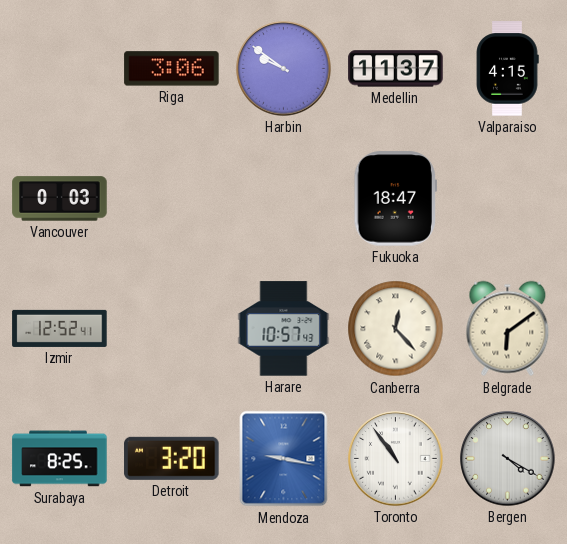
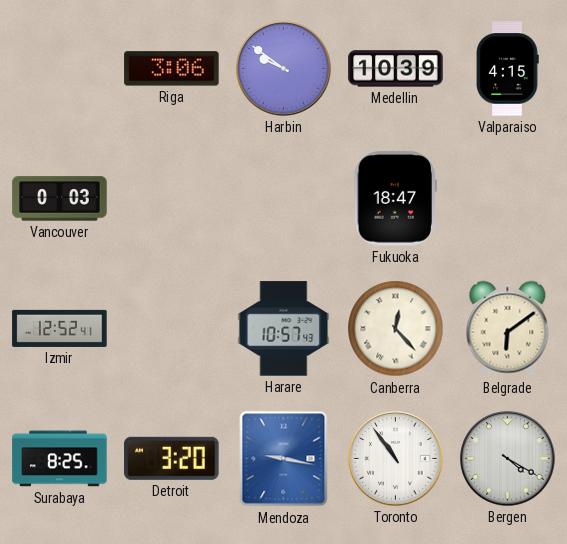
Medellin: 11:37 -> 10:39
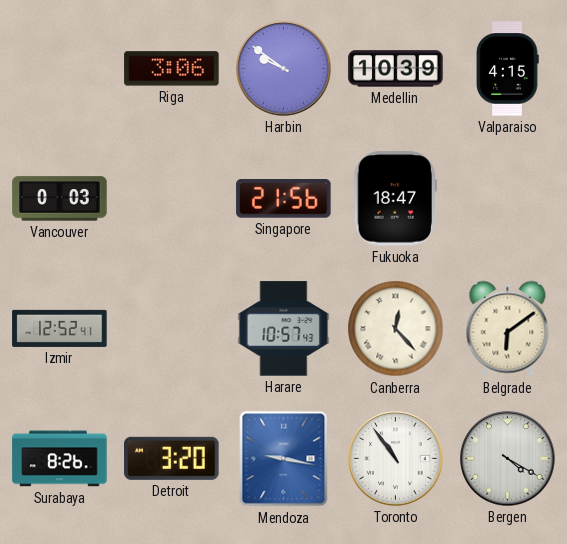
Singapore: none -> 21:56
Surabaya: 8:25 -> 8:26
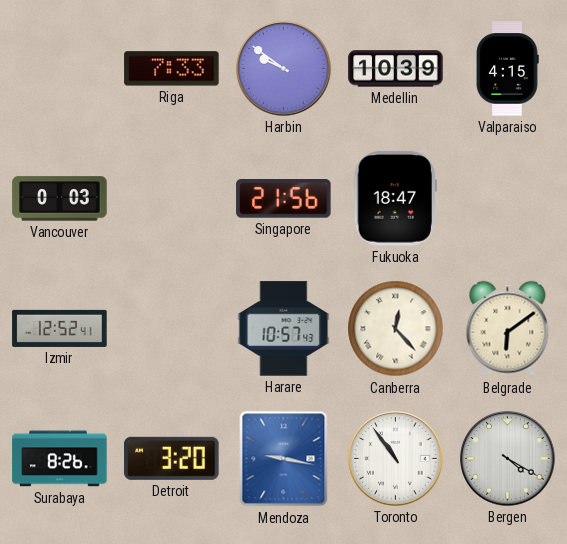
Riga: 3:06 -> 7:33
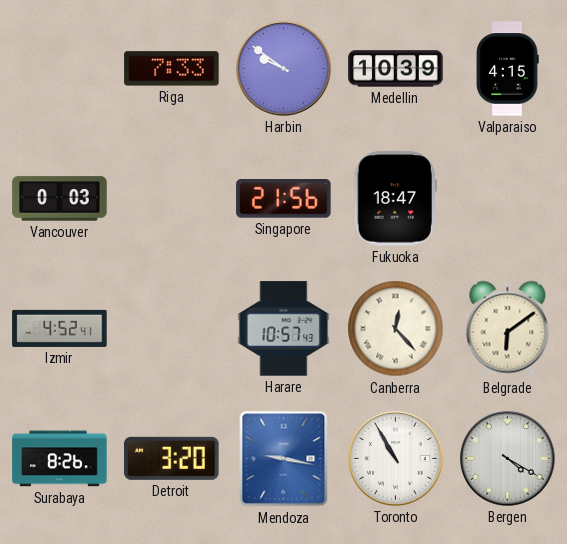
Izmir: 12:52 -> 4:52
Toronto: 10:54 -> 10:55
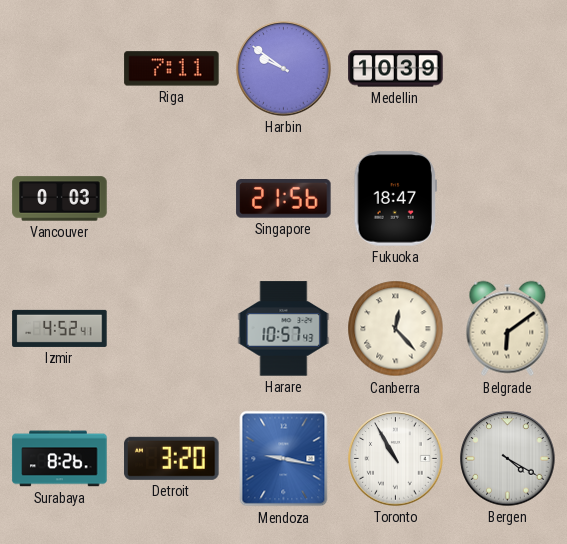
Riga: 7:33 -> 7:11
Valparaiso: 4:15 -> none
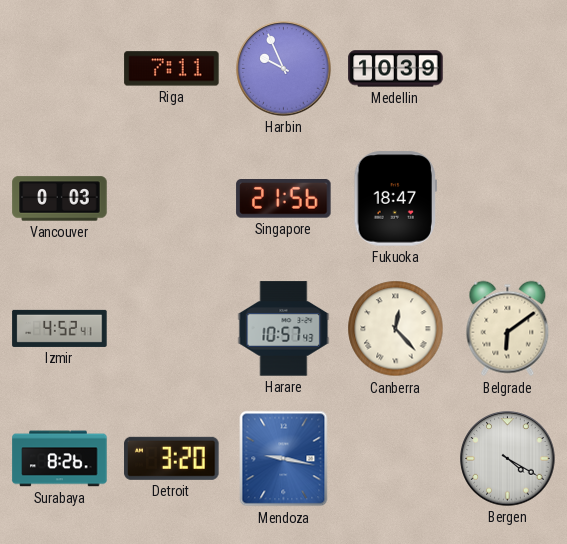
Harbin: 9:51 -> 9:56
Toronto: 10:55 -> none
